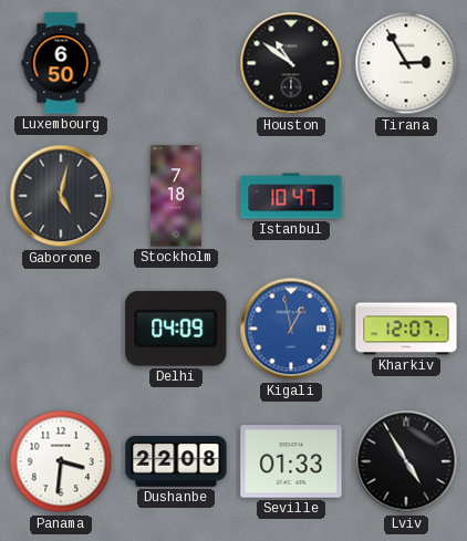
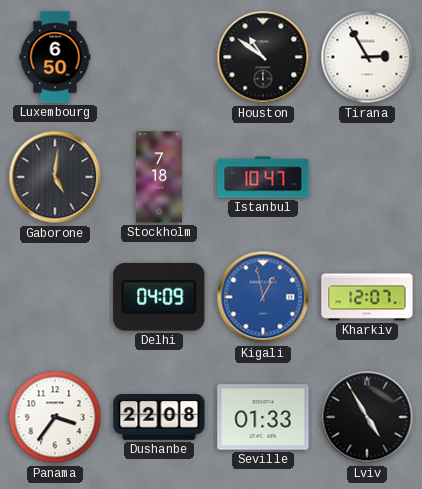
Gaborone: 5:02 -> 5:01
Panama: 3:31 -> 3:36
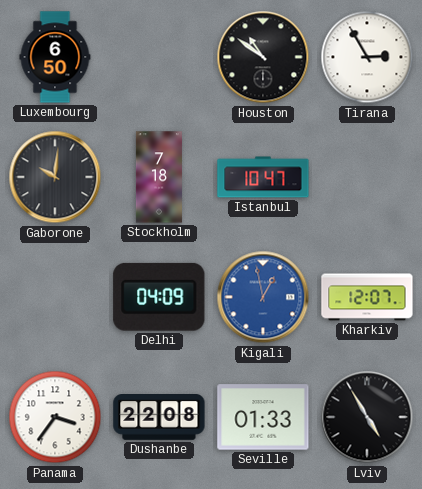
Gaborone: 5:01 -> 10:01
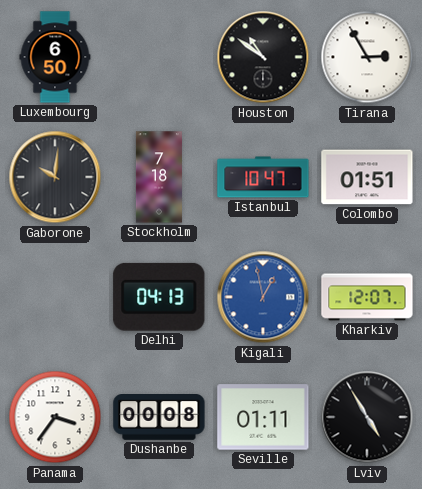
Colombo: none -> 01:51
Delhi: 04:09 -> 04:13
Dushanbe: 22:08 -> 00:08
Seville: 01:33 -> 01:11
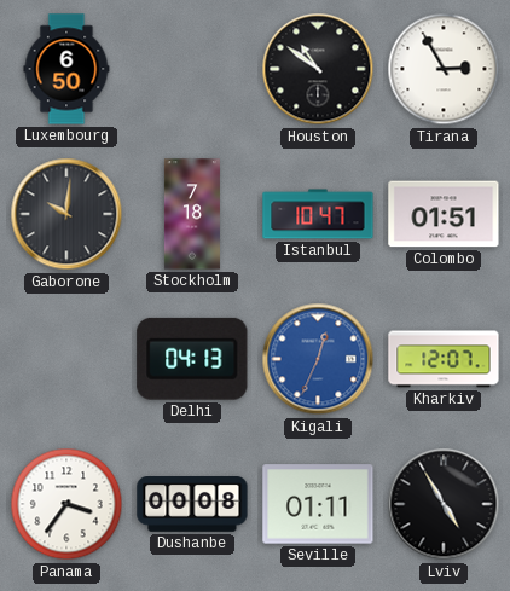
Kigali: 12:58 -> 12:34
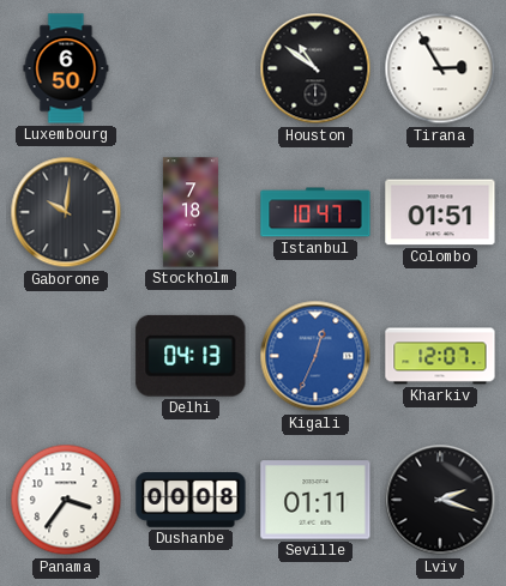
Lviv: 4:55 -> 2:18
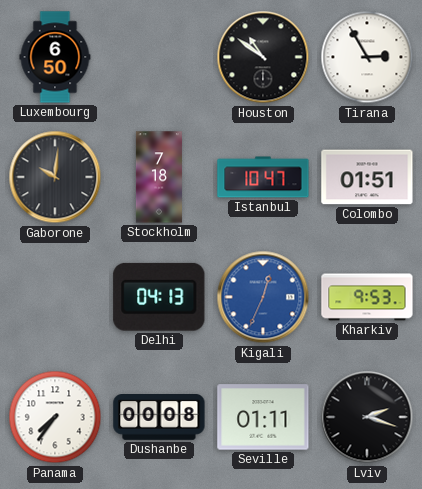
Kharkiv: 12:07 -> 9:53
Panama: 3:36 -> 7:36
